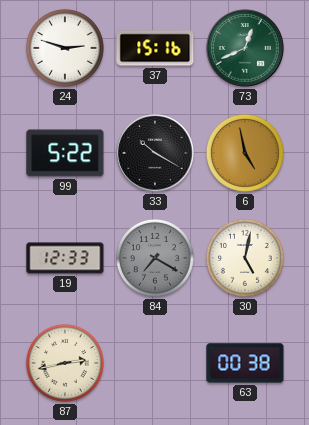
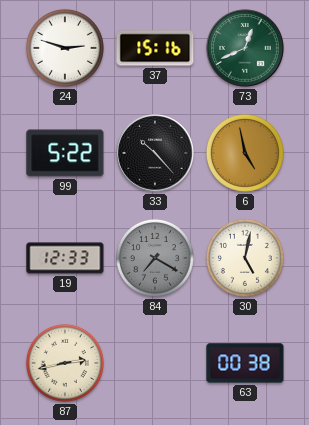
33: 10:20 -> 10:23
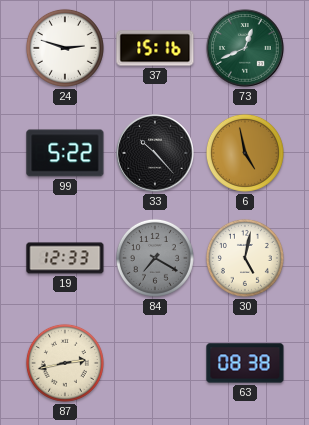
63: 00:38 -> 08:38
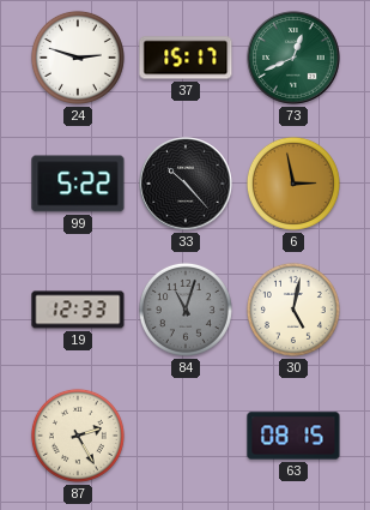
37: 15:16 -> 15:17
6: 4:58 -> 2:58
84: 7:20 -> 11:03
87: 2:43 -> 2:25
63: 08:38 -> 08:15
